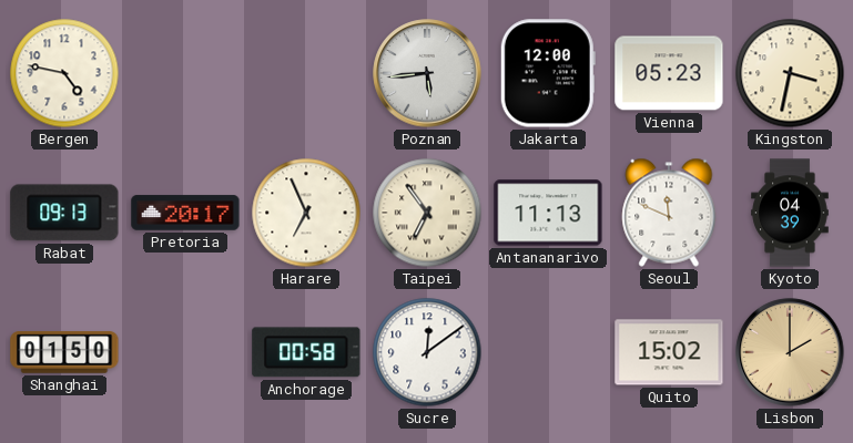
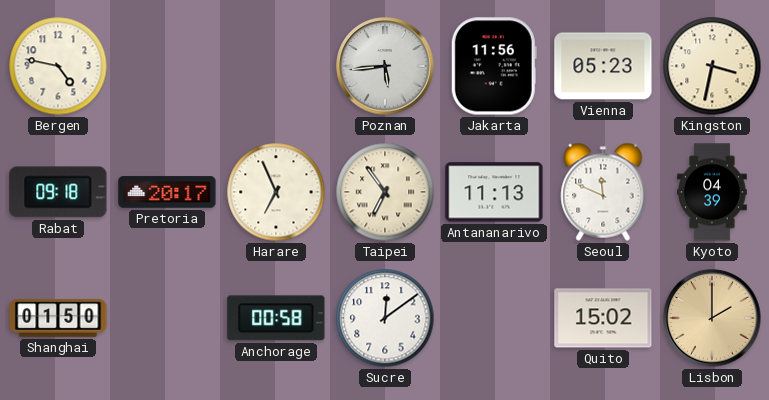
Jakarta: 12:00 -> 11:56
Rabat: 09:13 -> 09:18
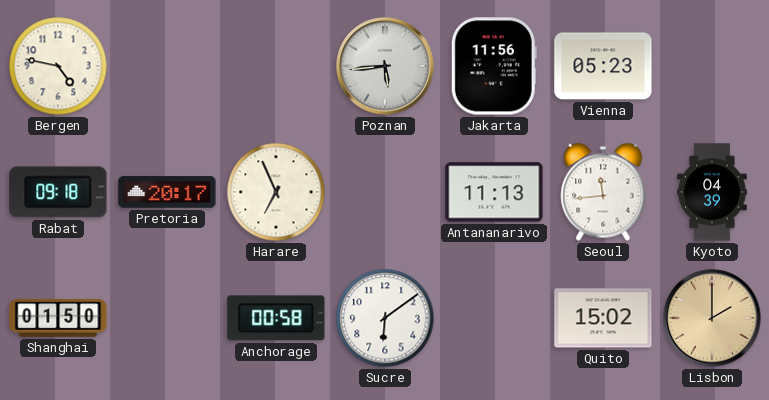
Kingston: 3:32 -> none
Taipei: 6:54 -> none
Seoul: 11:49 -> 11:44
Sucre: 12:09 -> 6:09
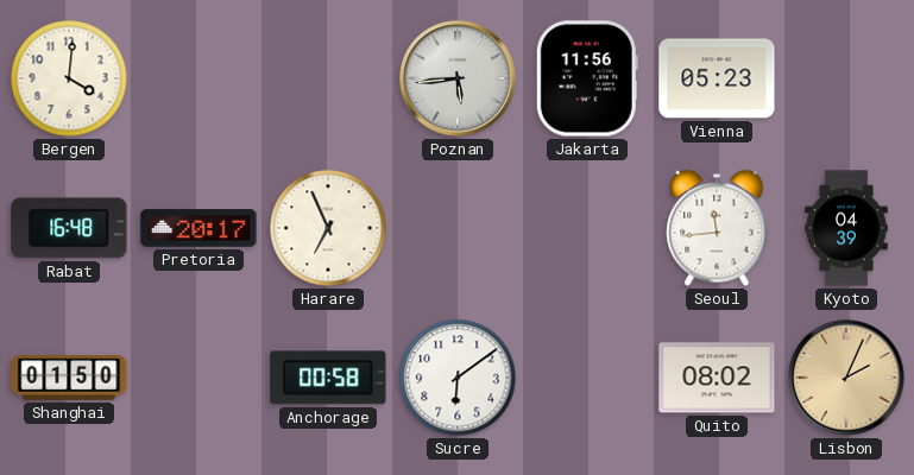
Bergen: 4:47 -> 4:01
Rabat: 09:18 -> 16:48
Antananarivo: 11:13 -> none
Quito: 15:02 -> 08:02
Lisbon: 2:00 -> 2:04
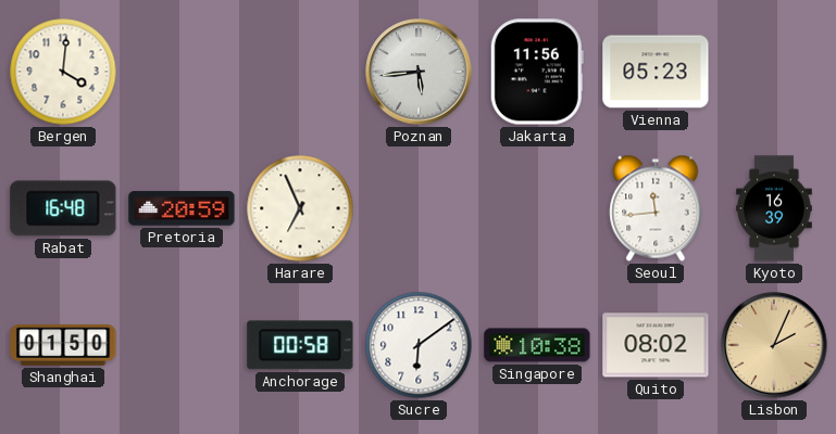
Pretoria: 20:17 -> 20:59
Kyoto: 04:39 -> 16:39
Singapore: none -> 10:38
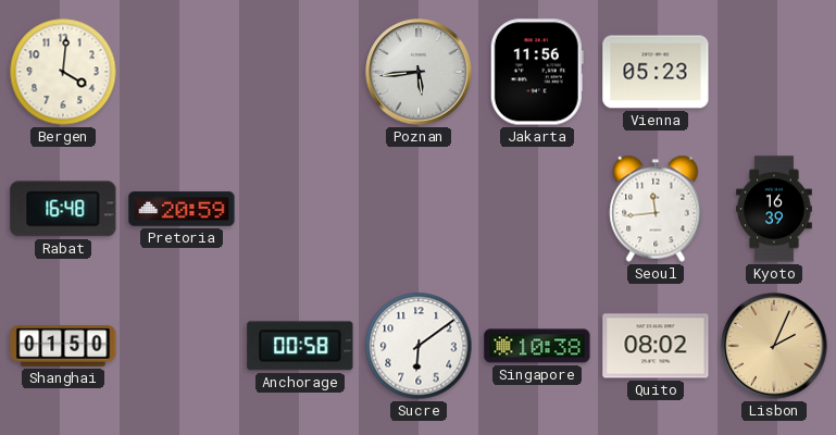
Harare: 6:56 -> none
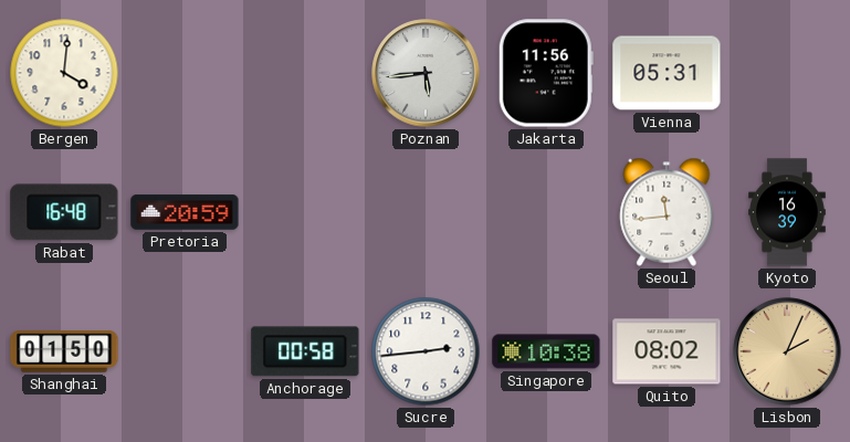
Vienna: 05:23 -> 05:31
Sucre: 6:09 -> 2:44
